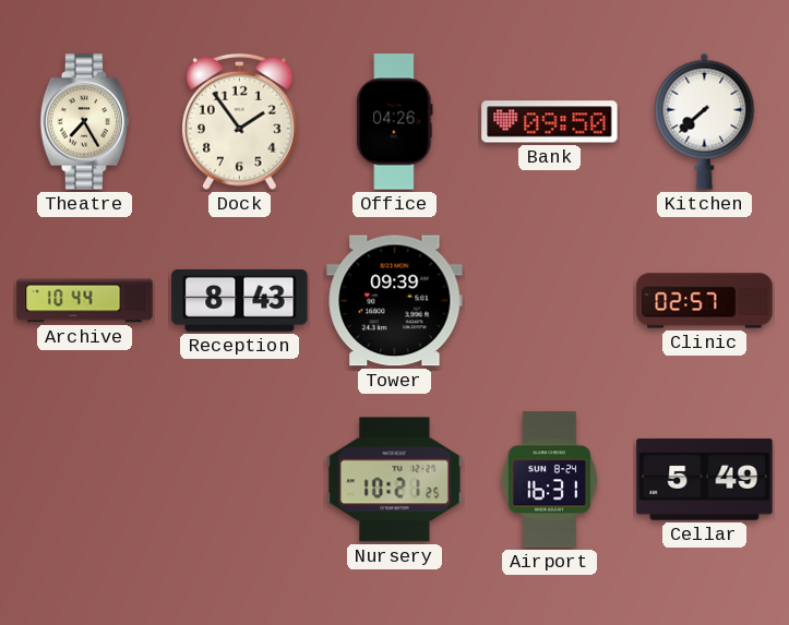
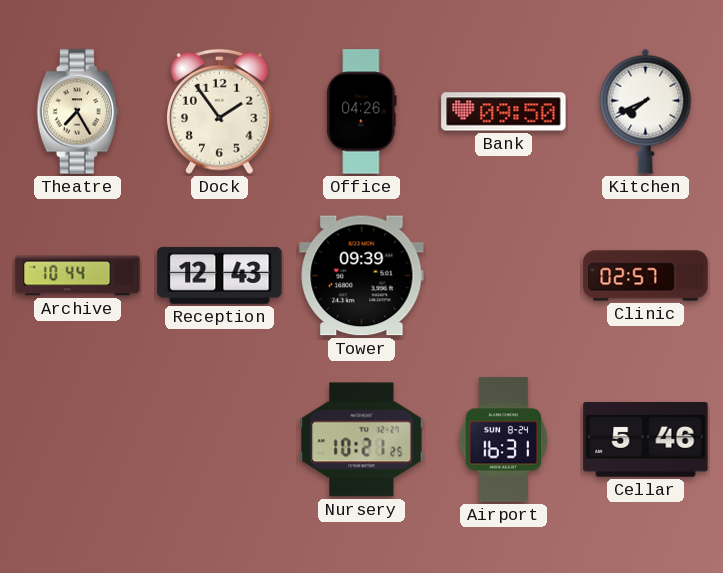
Kitchen: 7:38 -> 7:41
Reception: 8:43 -> 12:43
Cellar: 5:49 -> 5:46
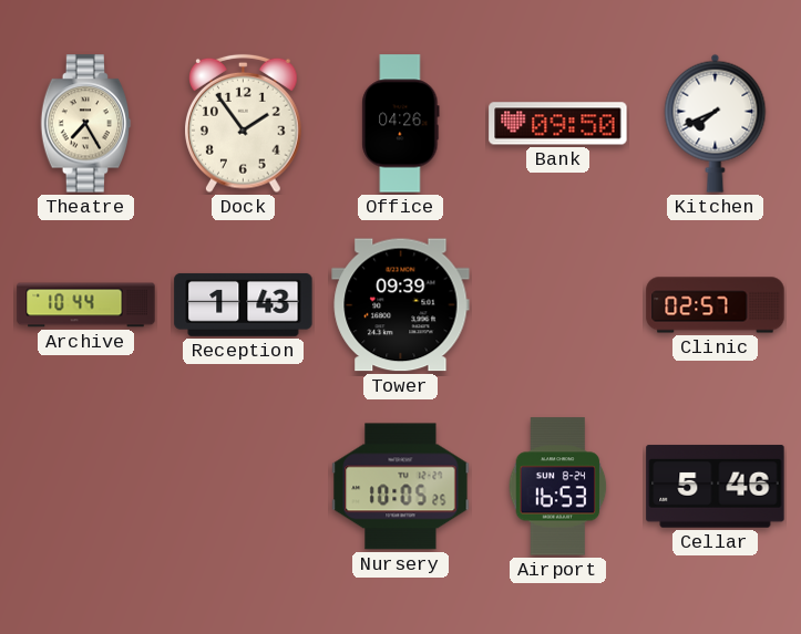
Reception: 12:43 -> 1:43
Nursery: 10:21 -> 10:05
Airport: 16:31 -> 16:53
